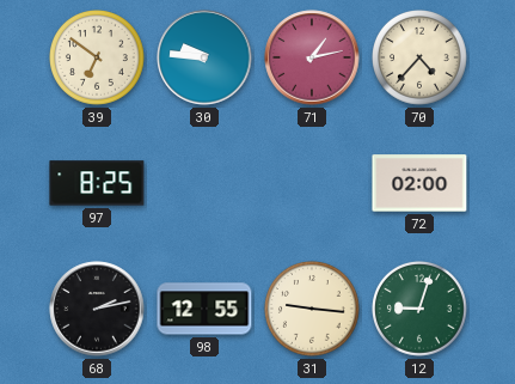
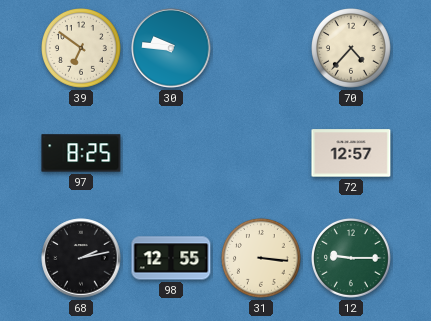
71: 1:13 -> none
72: 02:00 -> 12:57
31: 9:16 -> 3:16
12: 9:03 -> 9:15
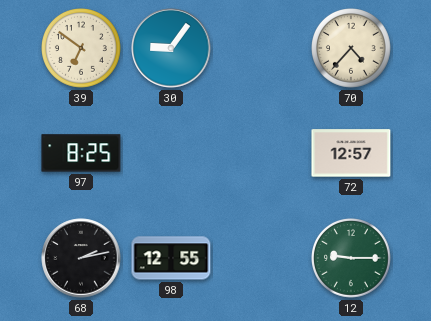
30: 9:46 -> 9:06
31: 3:16 -> none
